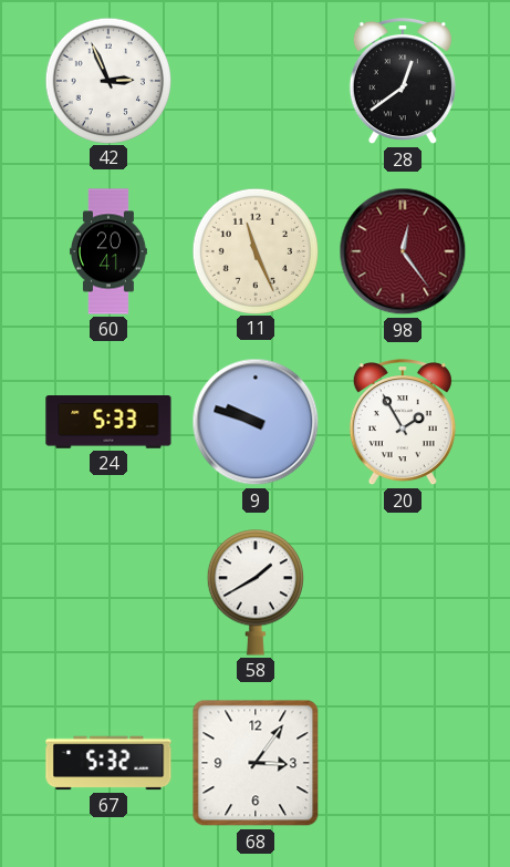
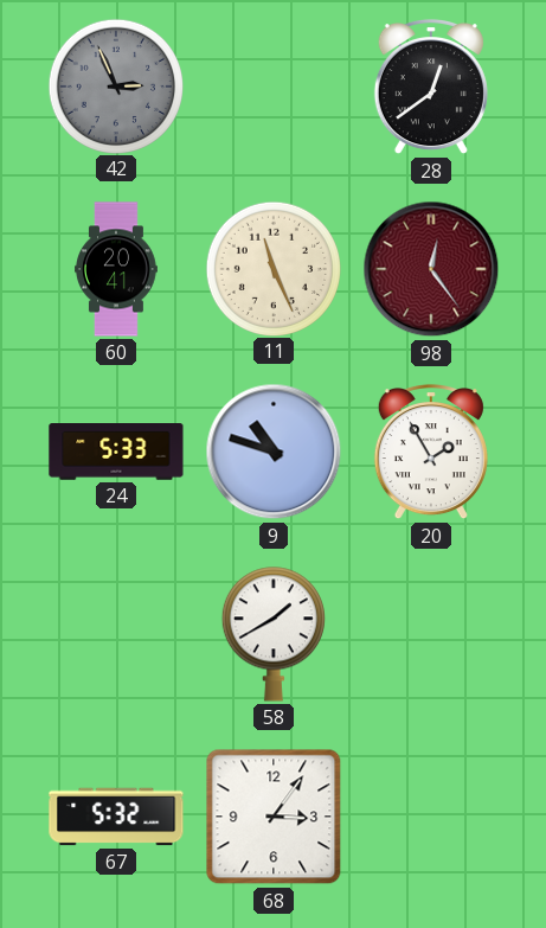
42 dial: white -> grey
9: 9:48 -> 10:48
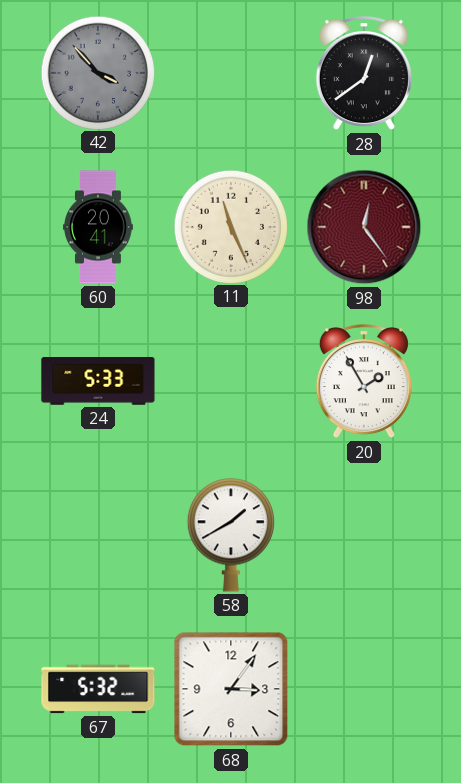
42: 2:56 -> 3:53
9: 10:48 -> none
